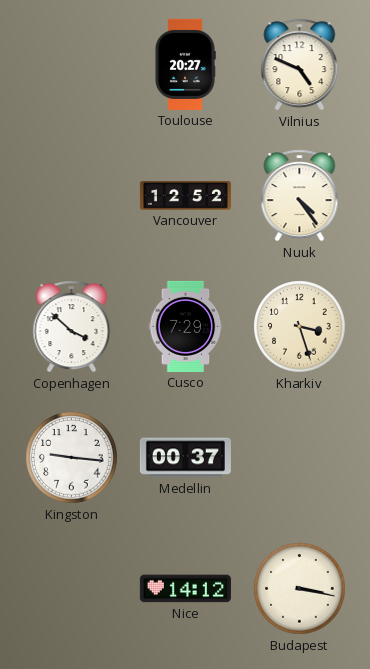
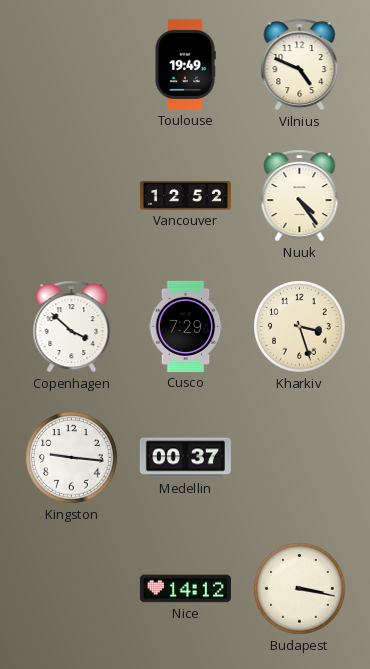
Toulouse: 20:27 -> 19:49
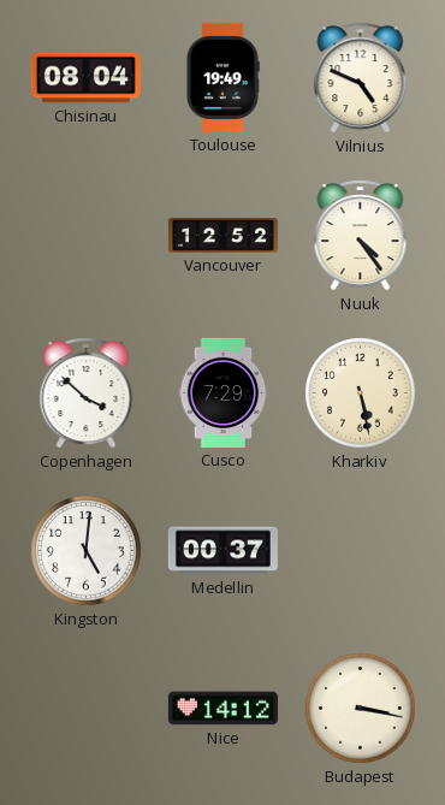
Chisinau: none -> 08:04
Kharkiv: 3:27 -> 5:28
Kingston: 9:16 -> 5:01
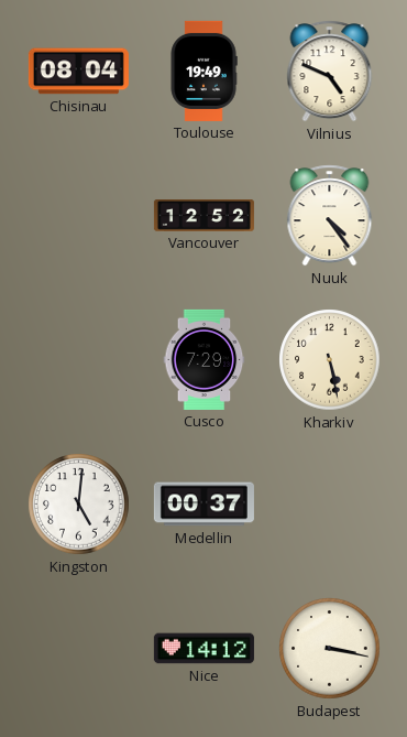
Copenhagen: 3:52 -> none
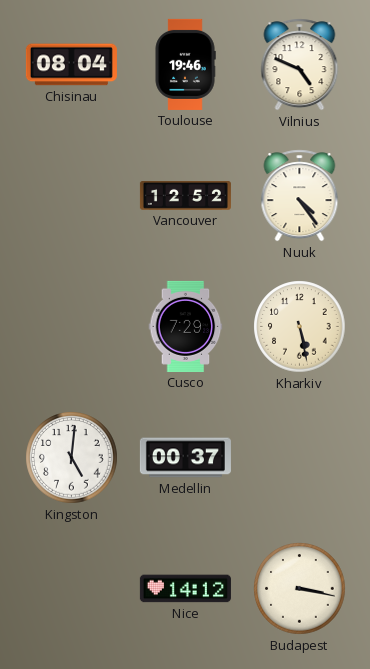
Toulouse: 19:49 -> 19:46
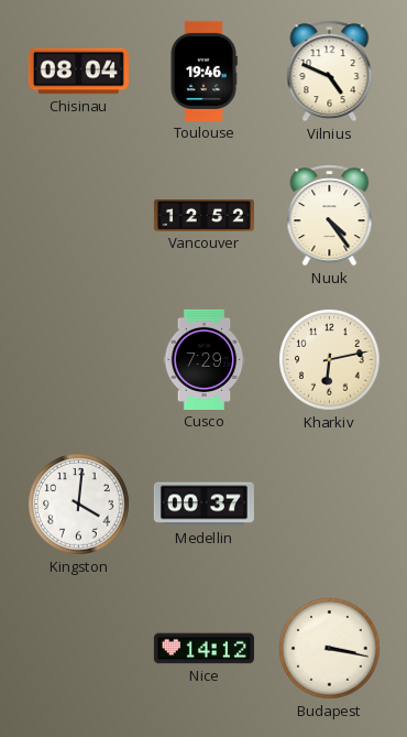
Kharkiv: 5:28 -> 6:13
Kingston: 5:01 -> 4:01
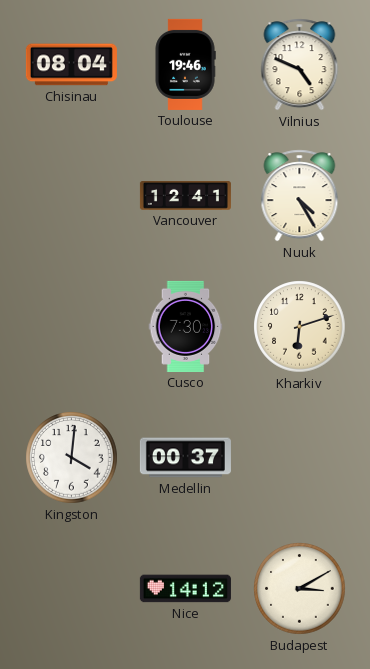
Vancouver: 12:52 -> 12:41
Nuuk: 4:24 -> 4:25
Cusco: 7:29 -> 7:30
Kharkiv: 6:13 -> 6:12
Budapest: 3:17 -> 3:10
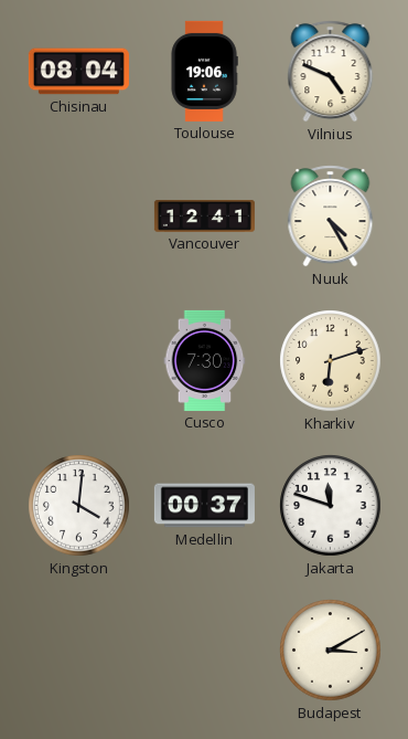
Toulouse: 19:46 -> 19:06
Jakarta: none -> 11:48
Nice: 14:12 -> none
